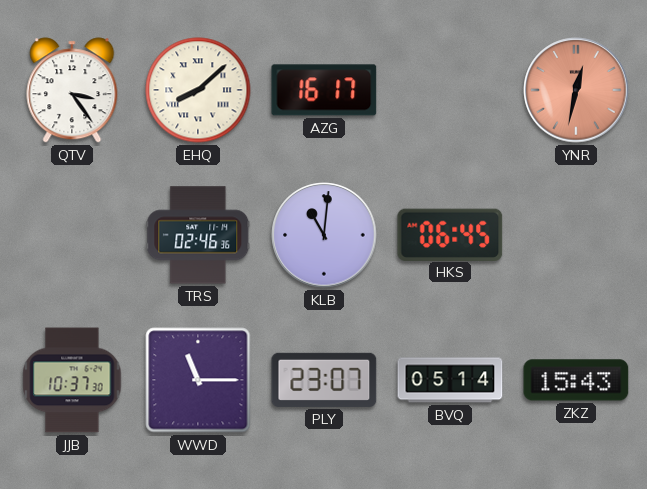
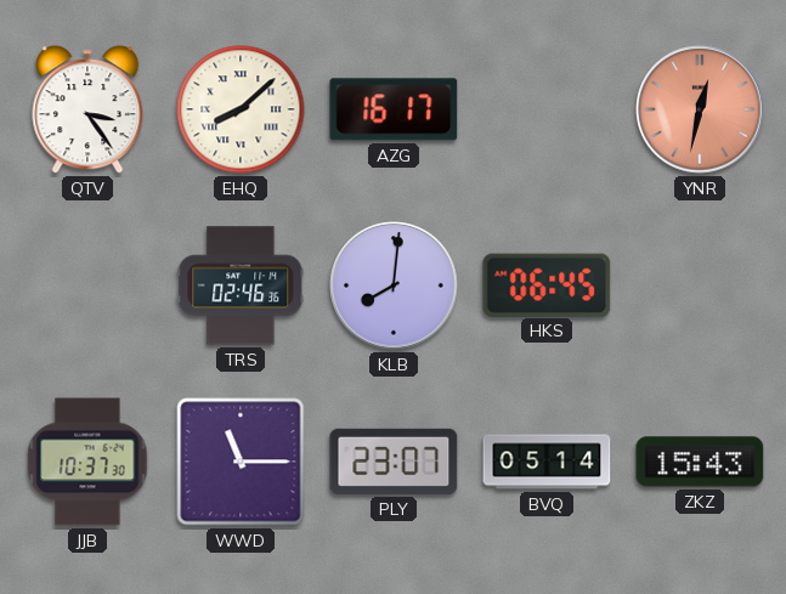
KLB: 11:01 -> 8:01
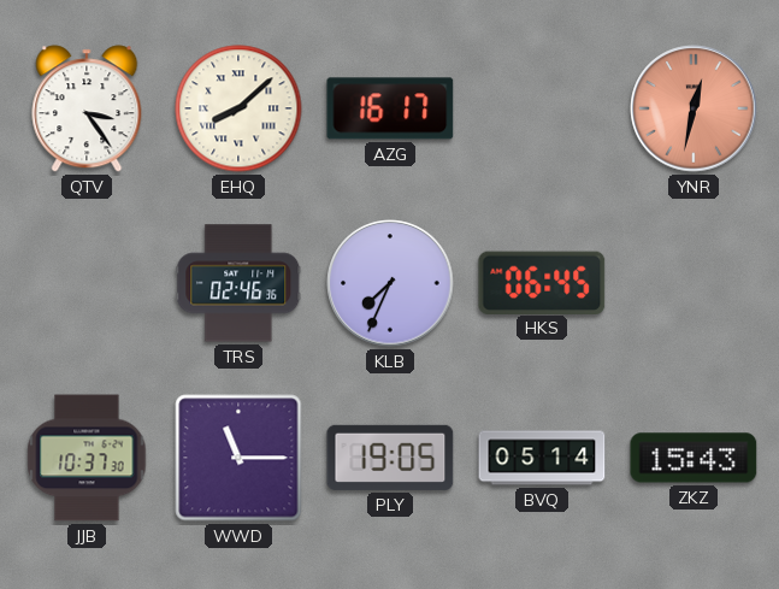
KLB: 8:01 -> 7:34
PLY: 23:07 -> 19:05
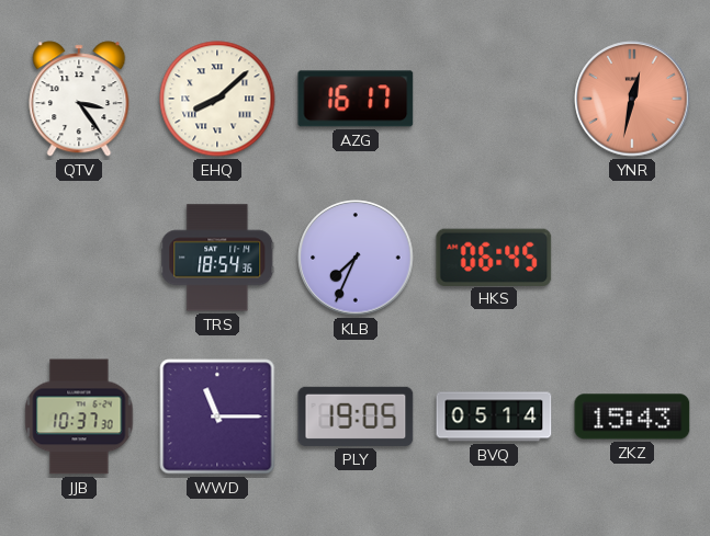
TRS: 02:46 -> 18:54
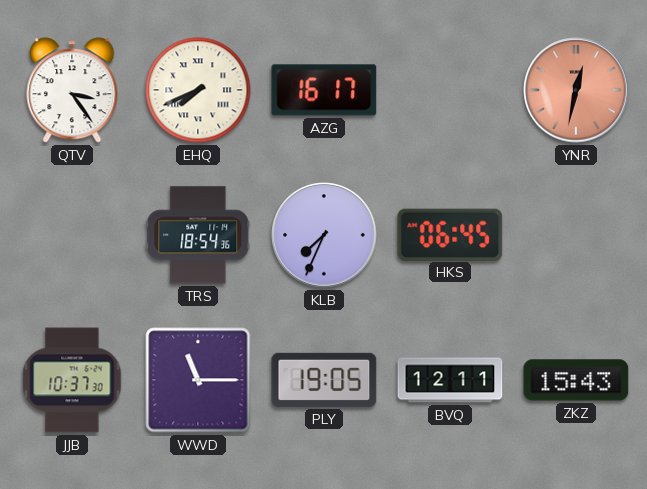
EHQ: 8:08 -> 7:41
BVQ: 05:14 -> 12:11
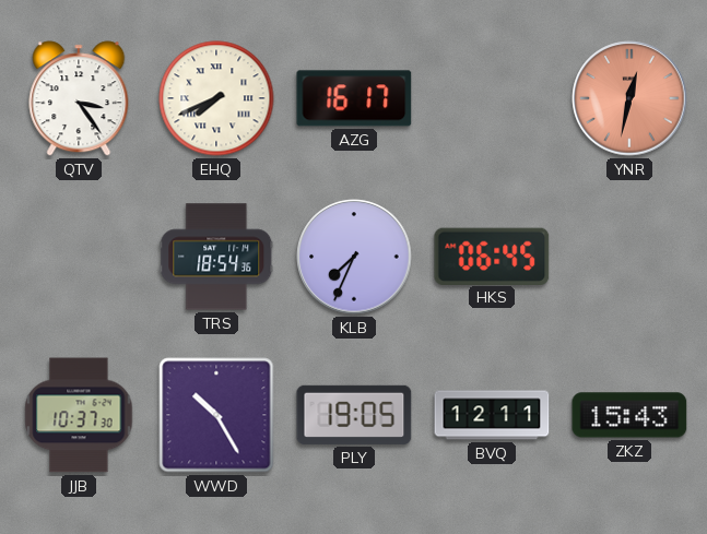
WWD: 11:15 -> 10:25
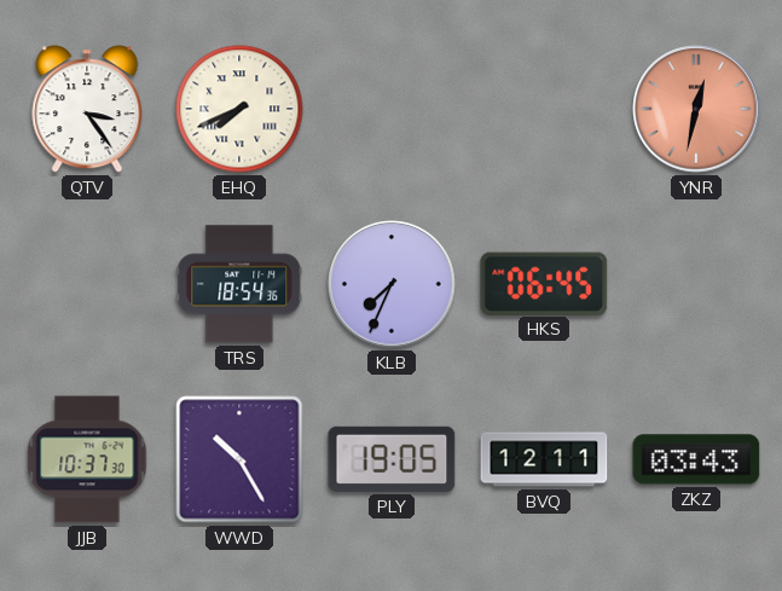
AZG: 16:17 -> none
ZKZ: 15:43 -> 03:43
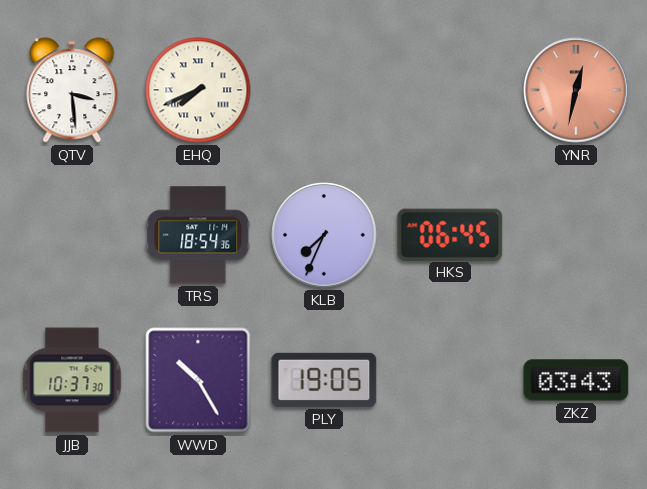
QTV: 3:24 -> 3:29
BVQ: 12:11 -> none
